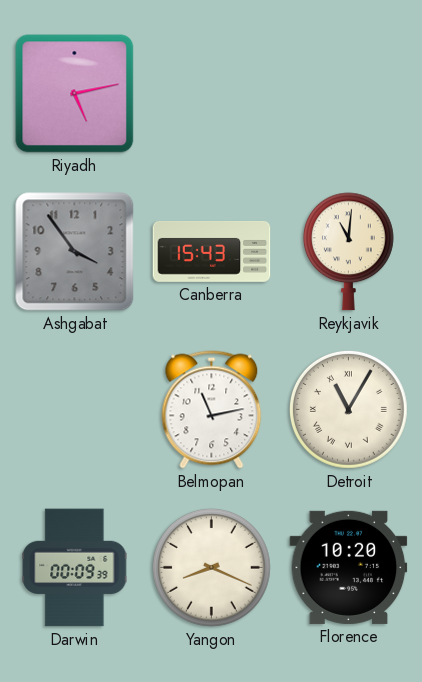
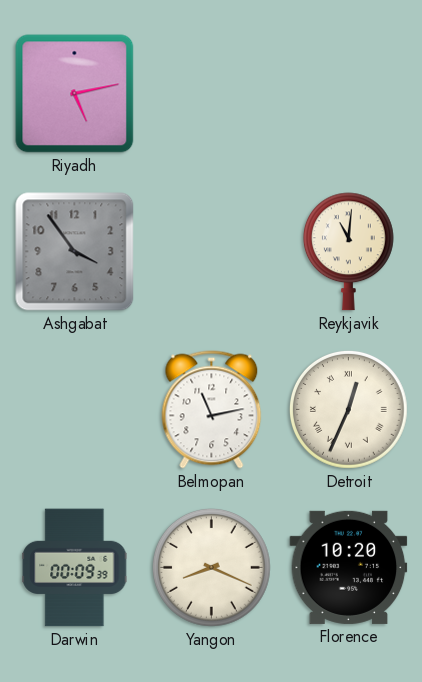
Canberra: 15:43 -> none
Detroit: 11:05 -> 12:34
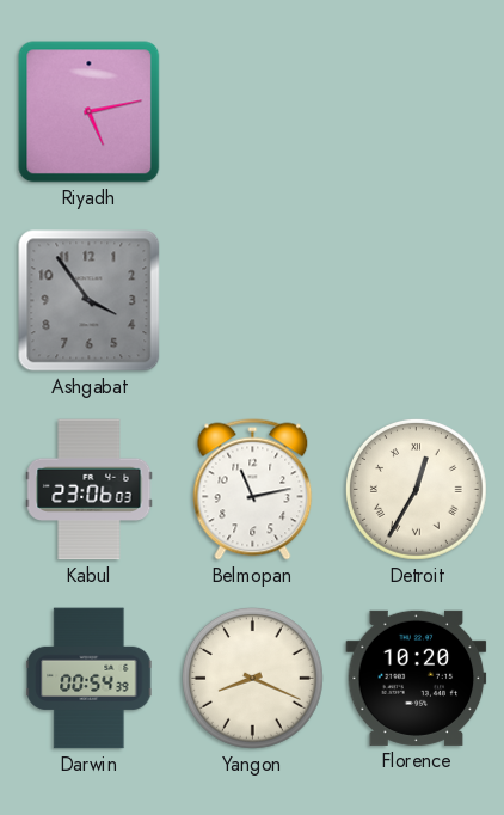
Reykjavik: 11:01 -> none
Kabul: none -> 23:06
Detroit: 12:34 -> 12:35
Darwin: 00:09 -> 00:54
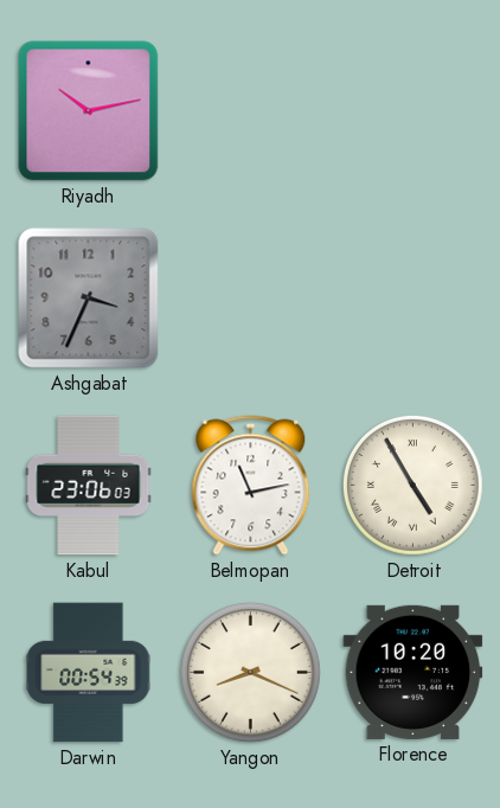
Riyadh: 5:13 -> 10:13
Ashgabat: 3:54 -> 3:34
Detroit: 12:35 -> 4:55
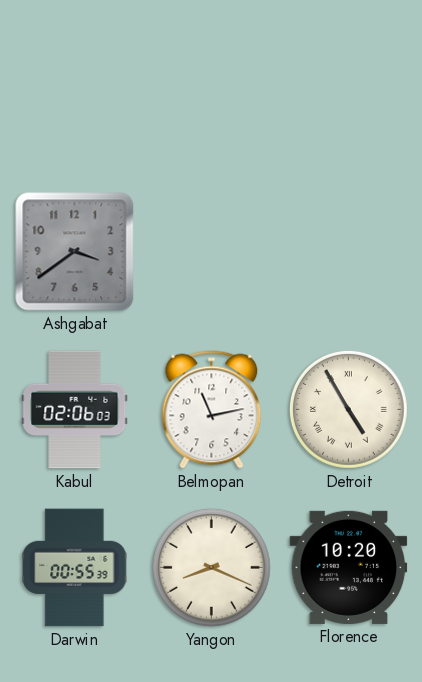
Riyadh: 10:13 -> none
Ashgabat: 3:34 -> 3:39
Kabul: 23:06 -> 02:06
Darwin: 00:54 -> 00:55
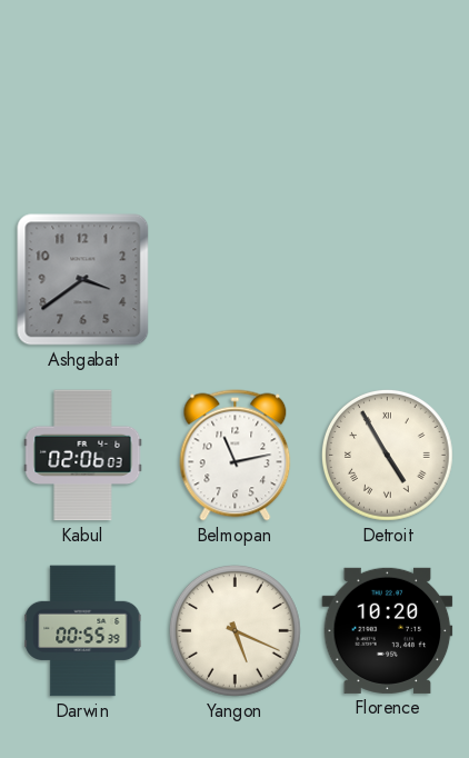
Yangon: 8:19 -> 5:19
